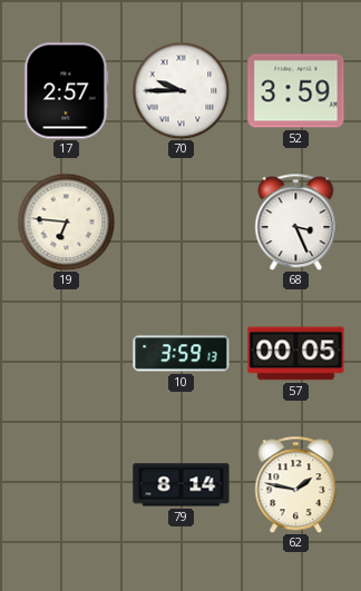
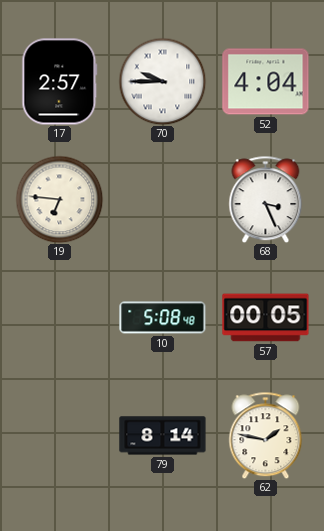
52: 3:59 -> 4:04
10: 3:59 -> 5:08
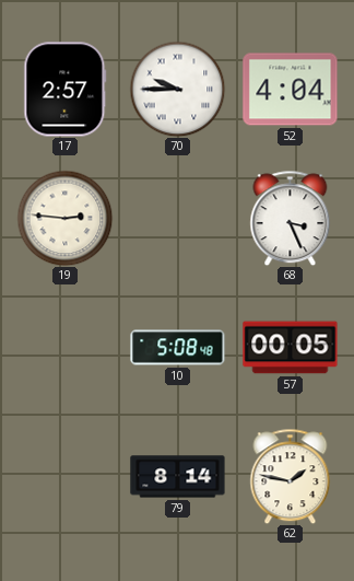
19: 6:46 -> 2:46
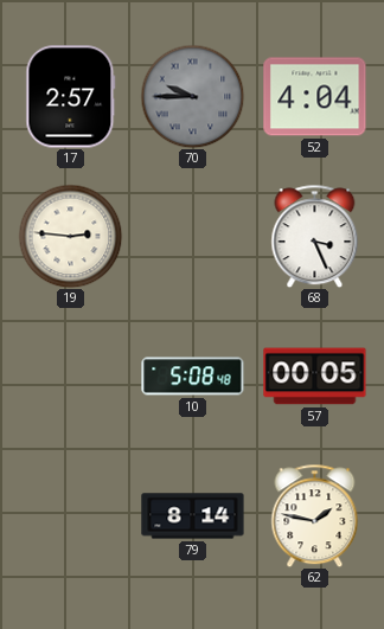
70 dial: white -> grey
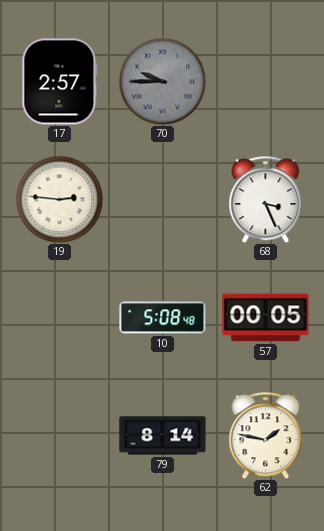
52: 4:04 -> none
